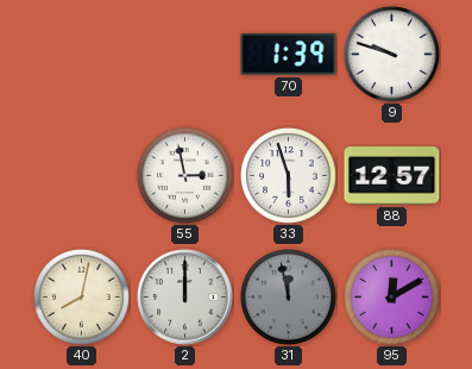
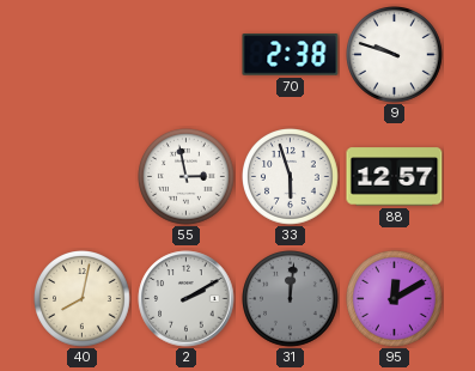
70: 1:39 -> 2:38
2: 12:00 -> 2:10
31: 11:58 -> 12:01
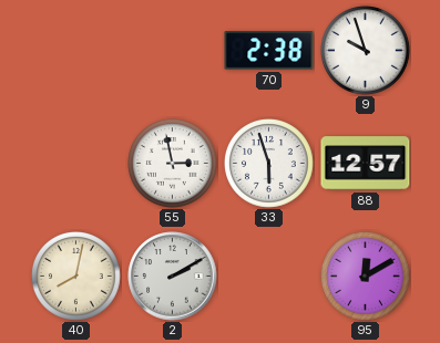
9: 9:48 -> 9:57
31: 12:01 -> none
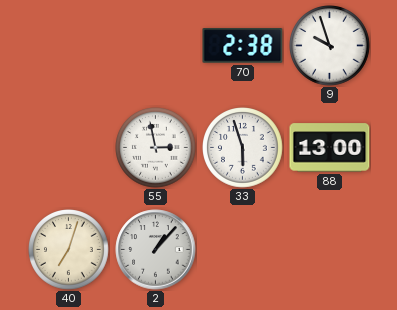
88: 12:57 -> 13:00
40: 8:02 -> 7:03
2: 2:10 -> 1:07
95: 12:10 -> none
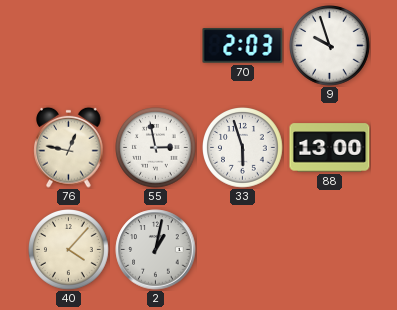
70: 2:38 -> 2:03
76: none -> 12:47
40: 7:03 -> 4:07
2: 1:07 -> 1:02
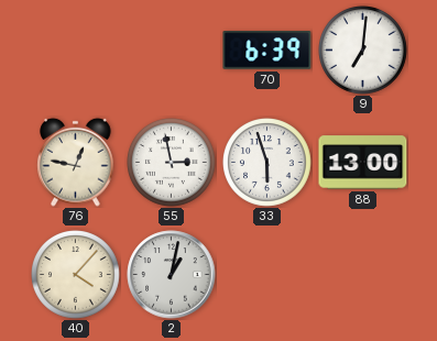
70: 2:03 -> 6:39
9: 9:57 -> 7:01
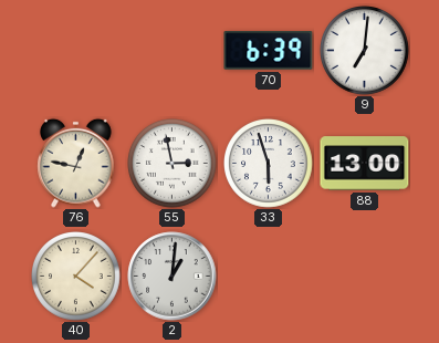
2: 1:02 -> 1:01
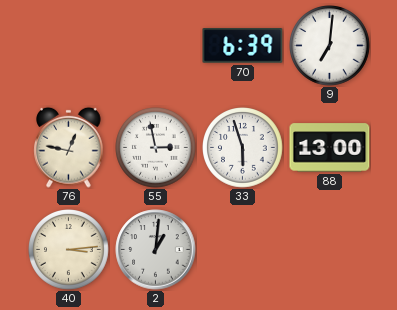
40: 4:07 -> 3:14
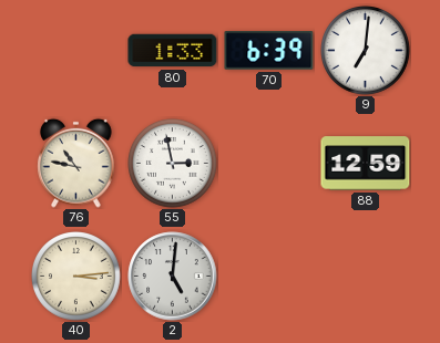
80: none -> 1:33
76: 12:47 -> 10:47
33: 5:57 -> none
88: 13:00 -> 12:59
2: 1:01 -> 5:01
